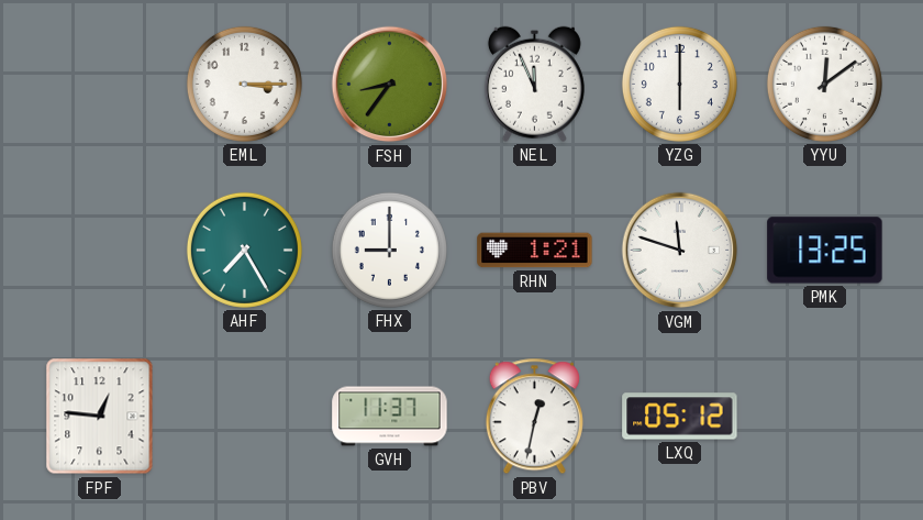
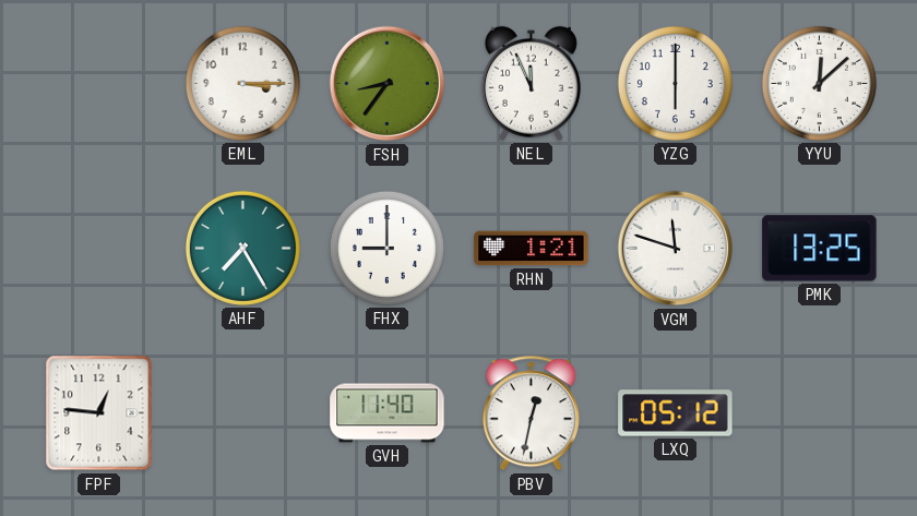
YYU: 12:09 -> 12:08
GVH: 11:37 -> 11:40
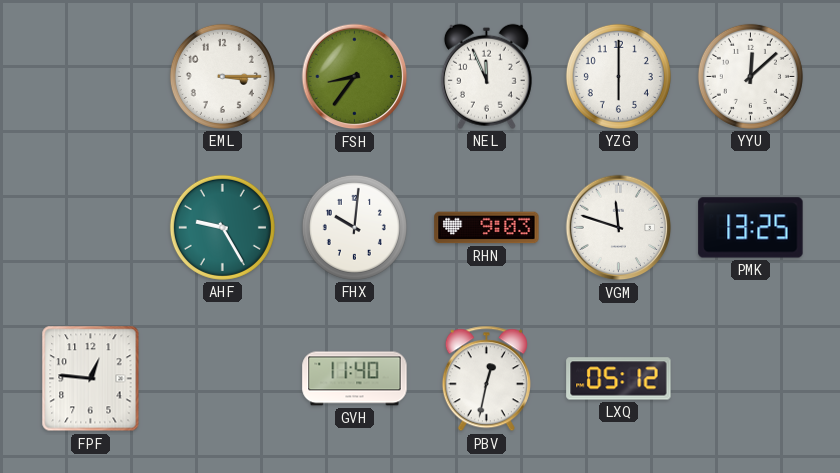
AHF: 7:25 -> 9:25
FHX: 9:00 -> 10:01
RHN: 1:21 -> 9:03
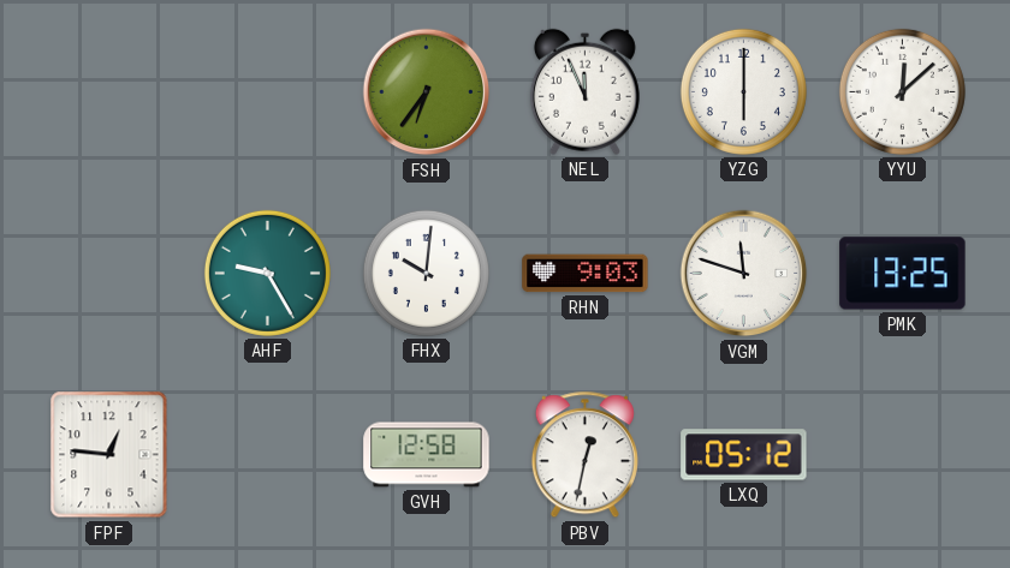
EML: 3:15 -> none
FSH: 8:36 -> 6:36
GVH: 11:40 -> 12:58
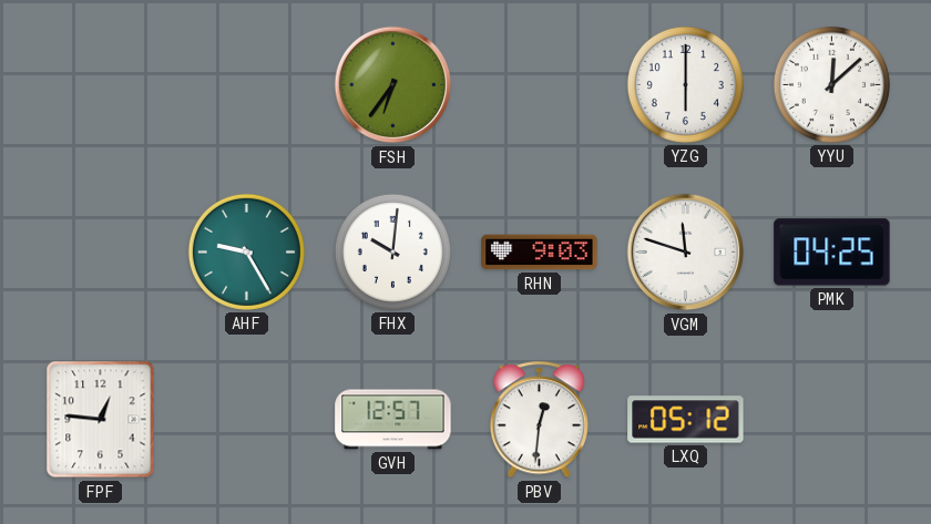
NEL: 11:56 -> none
PMK: 13:25 -> 04:25
GVH: 12:58 -> 12:57
PBV: 12:32 -> 12:31
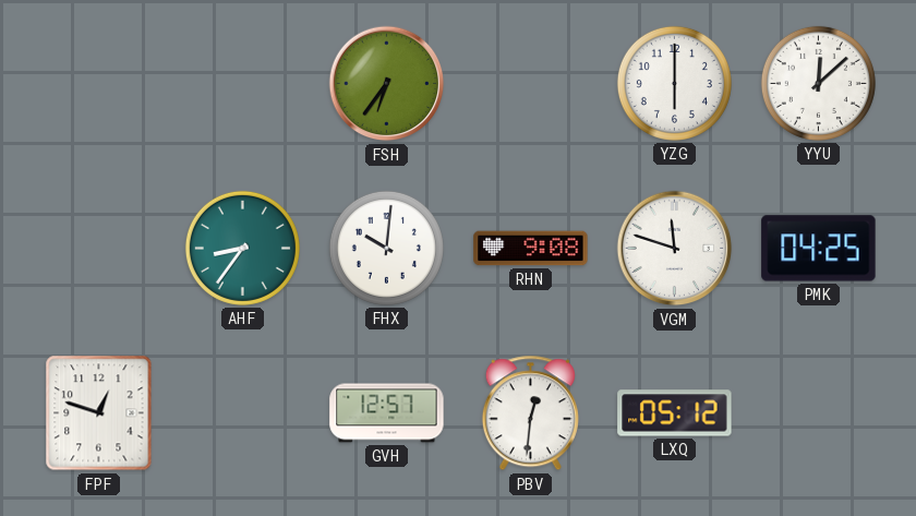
AHF: 9:25 -> 8:36
RHN: 9:03 -> 9:08
FPF: 12:46 -> 12:48
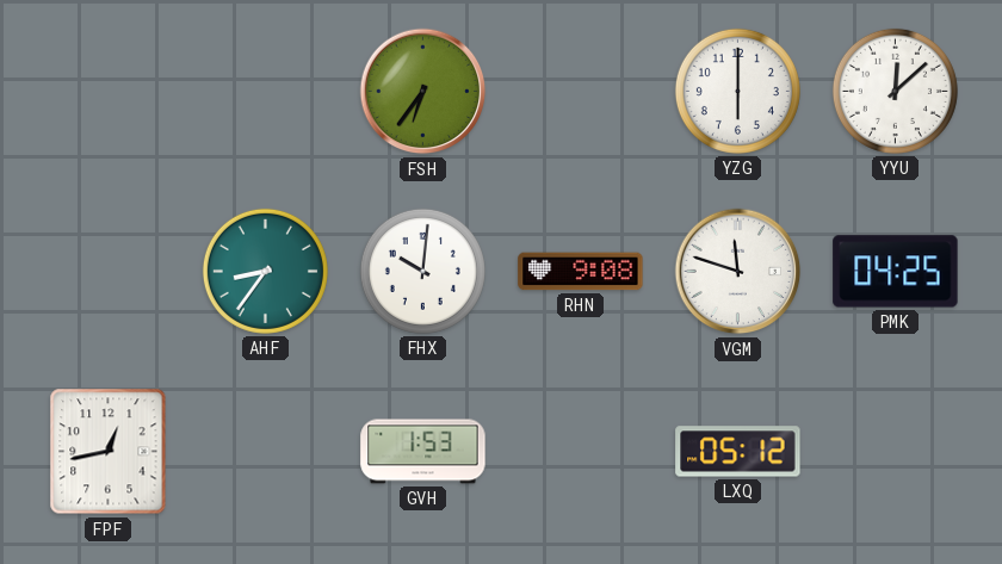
FPF: 12:48 -> 12:43
GVH: 12:57 -> 1:53
PBV: 12:31 -> none
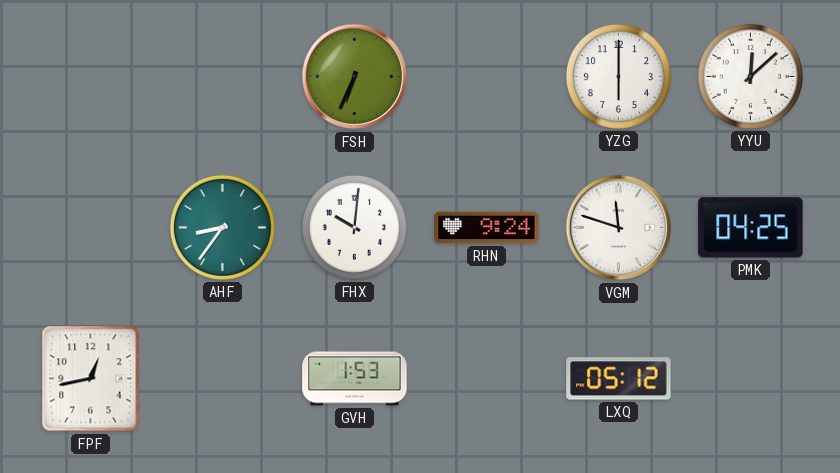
FSH: 6:36 -> 6:34
RHN: 9:08 -> 9:24
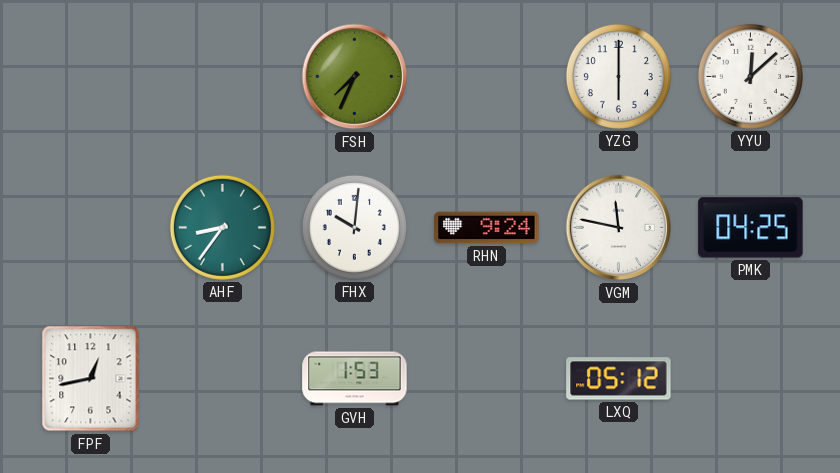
FSH: 6:34 -> 7:34
VGM: 11:48 -> 11:47
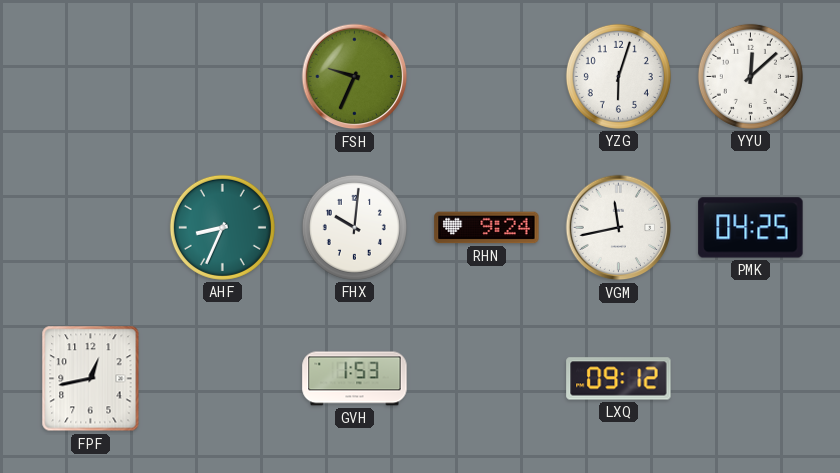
FSH: 7:34 -> 9:34
YZG: 6:00 -> 6:03
AHF: 8:36 -> 8:34
VGM: 11:47 -> 11:43
LXQ: 05:12 -> 09:12
